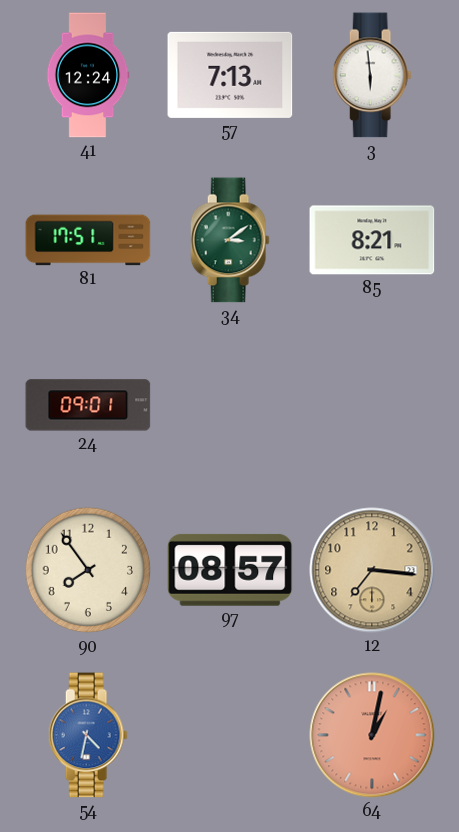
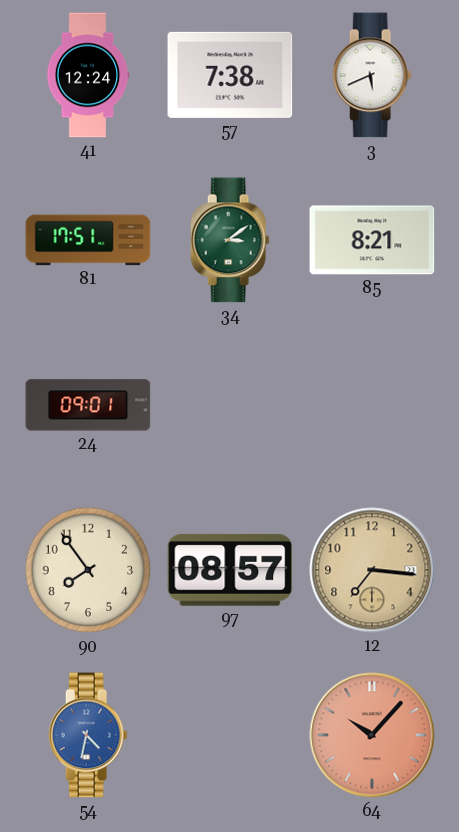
57: 7:13 -> 7:38
3: 5:59 -> 5:41
64: 1:02 -> 10:07
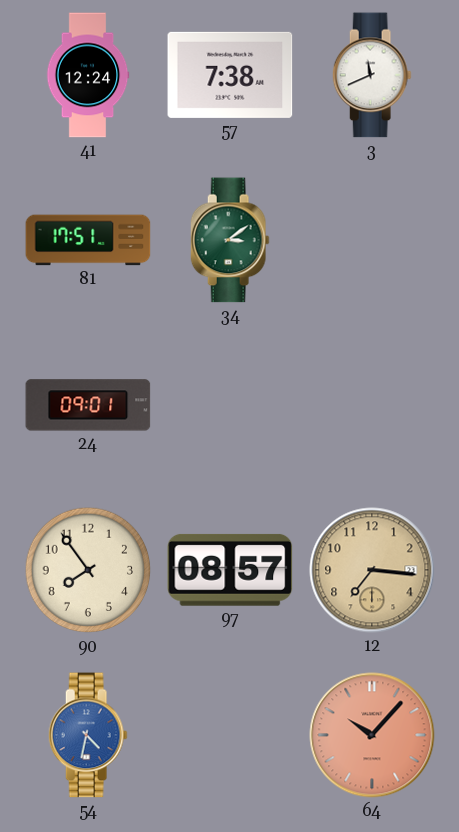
3: 5:41 -> 11:41
85: 8:21 -> none
